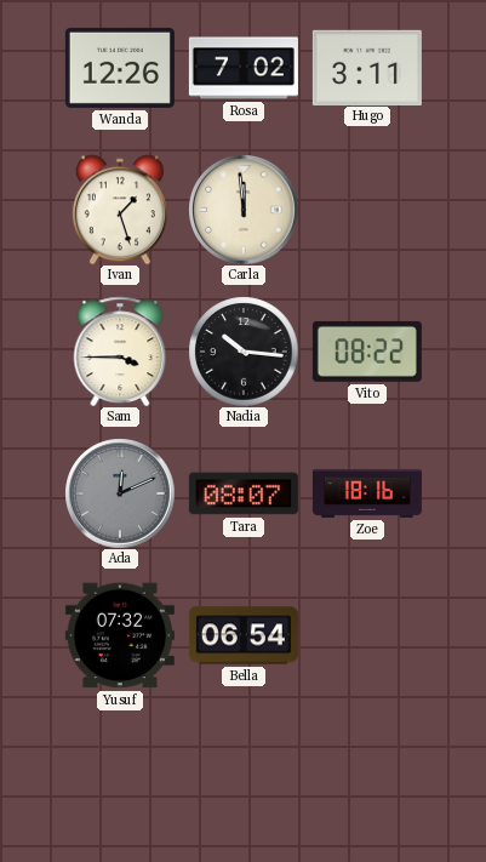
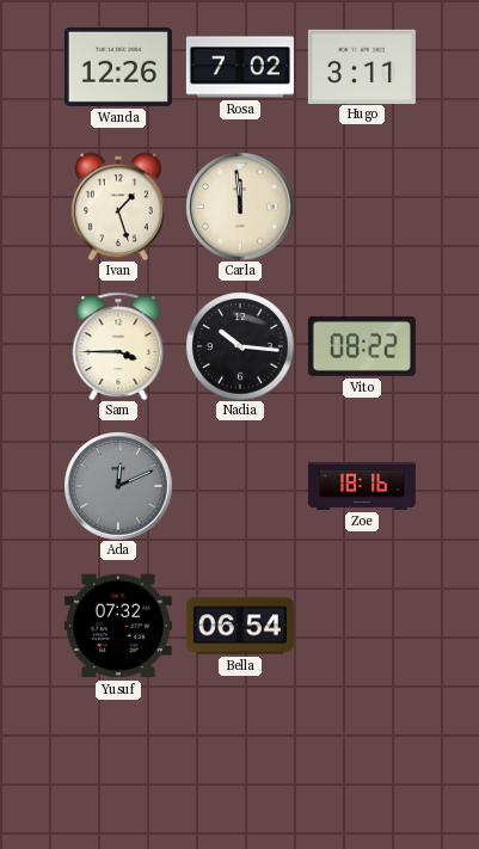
Tara: 08:07 -> none
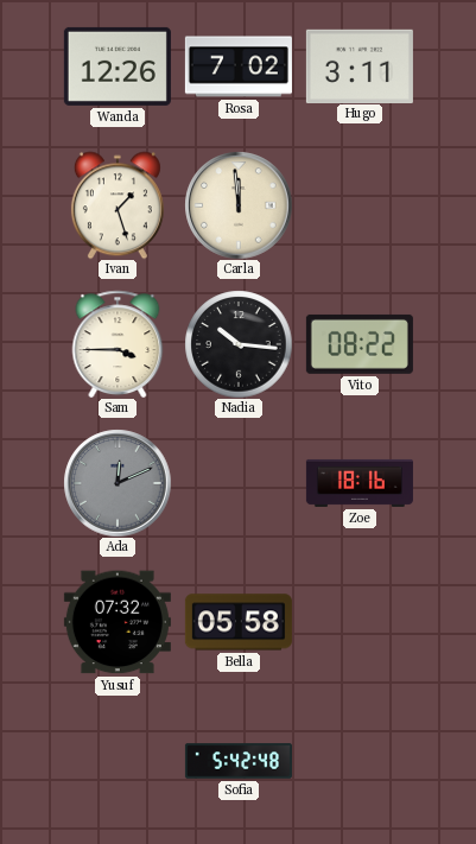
Bella: 06:54 -> 05:58
Sofia: none -> 5:42
